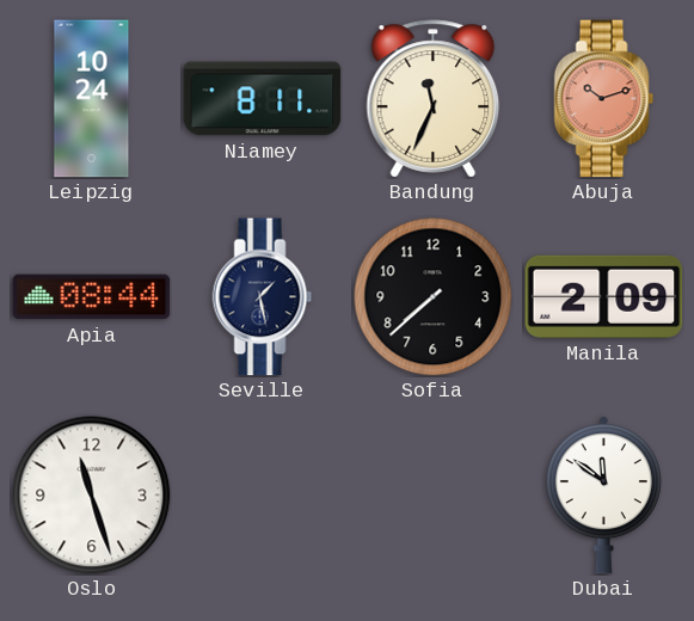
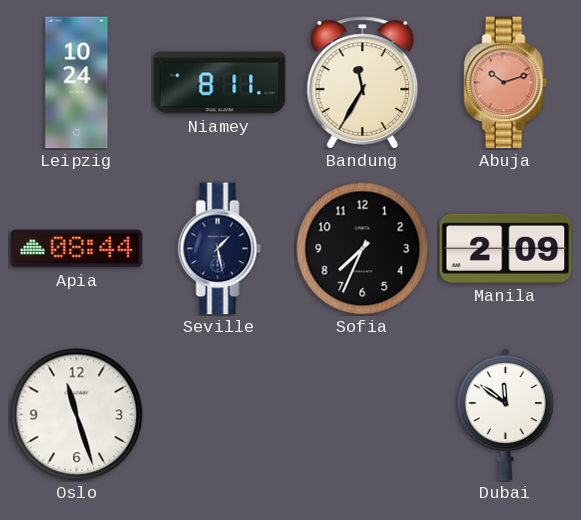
Bandung: 11:34 -> 11:35
Sofia: 7:38 -> 7:34
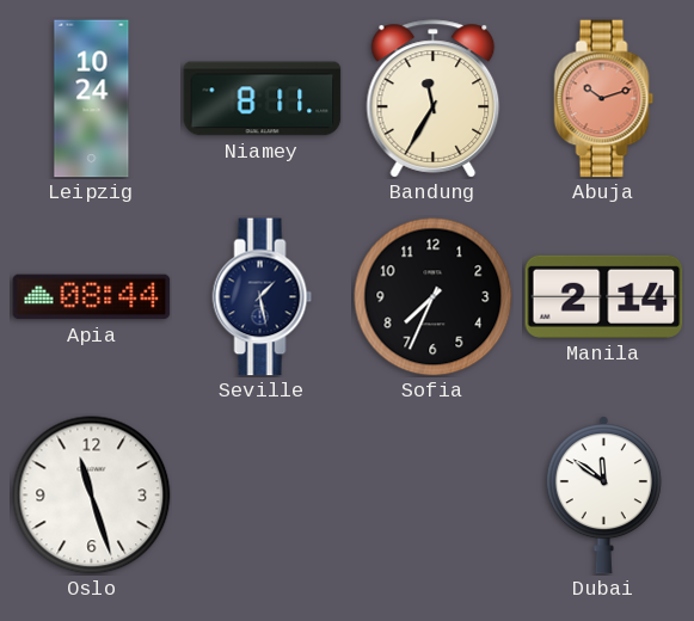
Manila: 2:09 -> 2:14
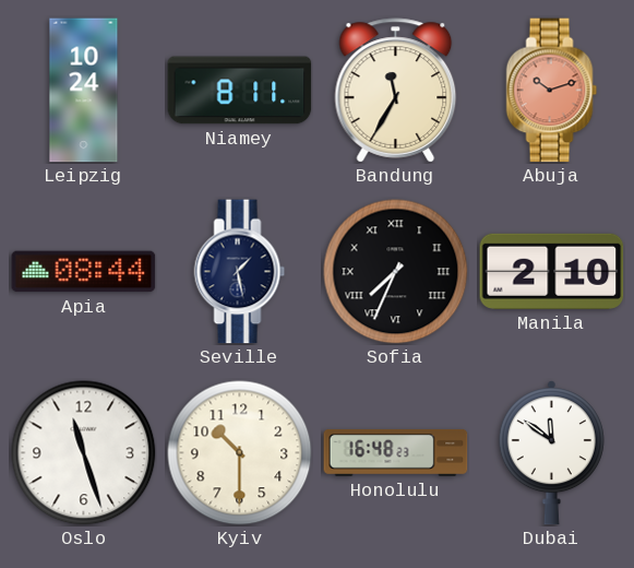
Sofia numerals: Arabic -> Roman
Manila: 2:14 -> 2:10
Kyiv: none -> 10:30
Honolulu: none -> 16:48
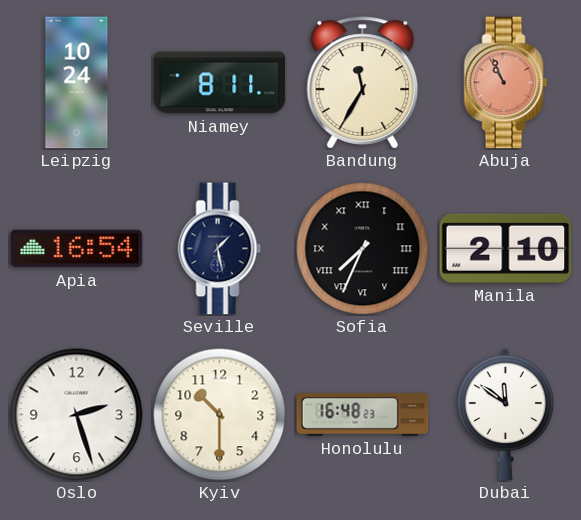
Abuja: 10:12 -> 10:56
Apia: 08:44 -> 16:54
Oslo: 11:27 -> 2:27
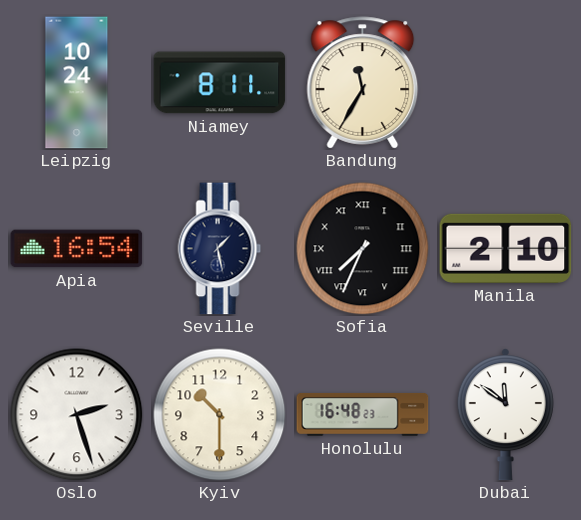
Abuja: 10:56 -> none
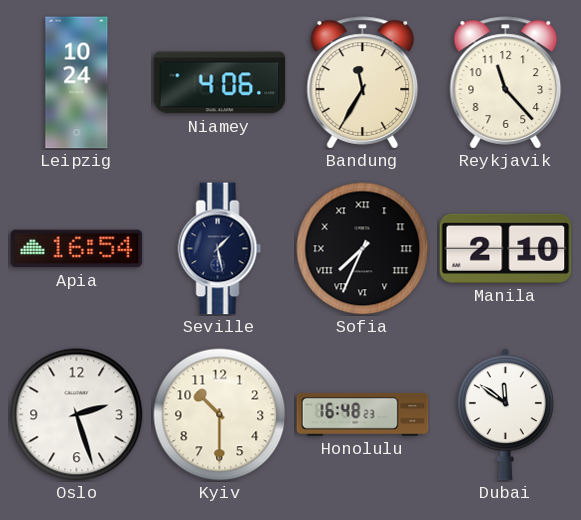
Niamey: 8:11 -> 4:06
Reykjavik: none -> 11:23
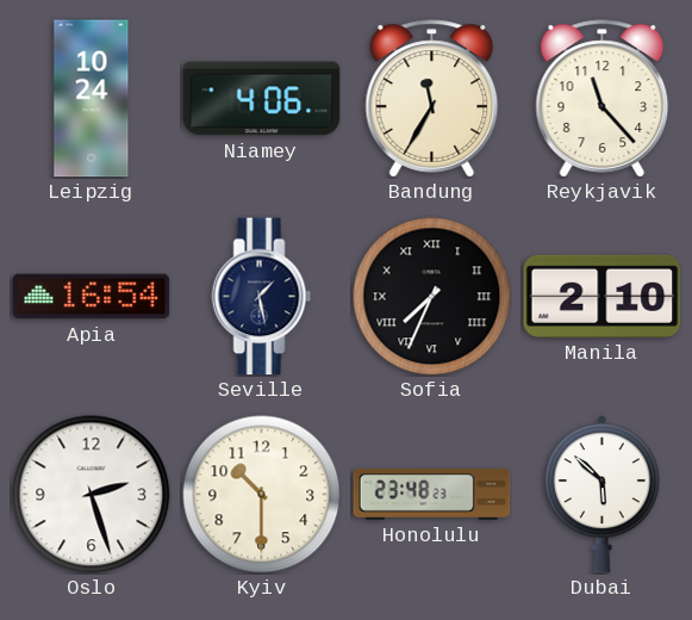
Honolulu: 16:48 -> 23:48
Dubai: 11:51 -> 5:52
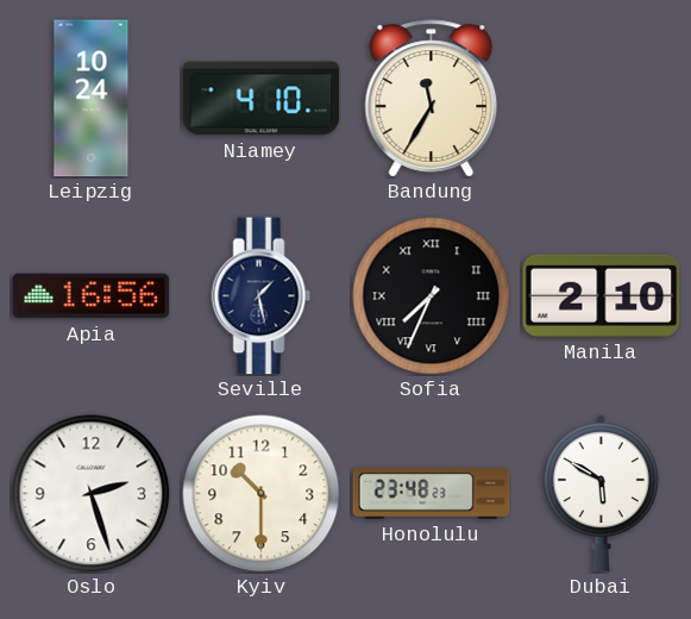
Niamey: 4:06 -> 4:10
Reykjavik: 11:23 -> none
Apia: 16:54 -> 16:56
Dubai: 5:52 -> 5:50
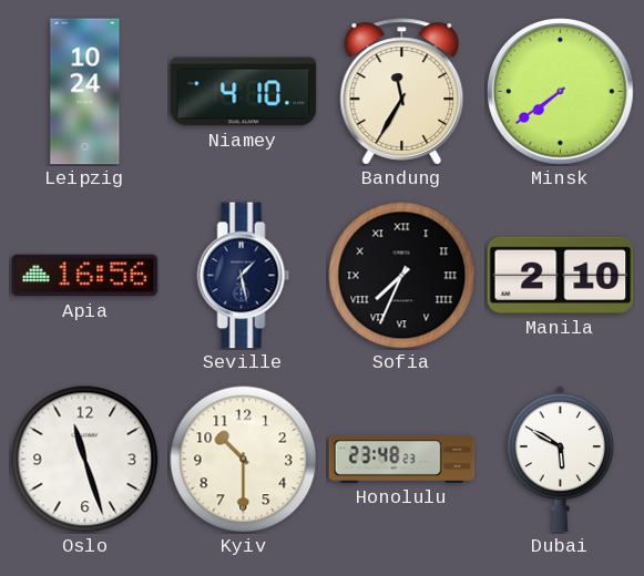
Minsk: none -> 7:39
Oslo: 2:27 -> 11:27
